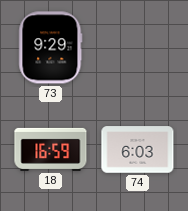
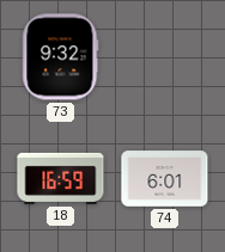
73: 9:29 -> 9:32
74: 6:03 -> 6:01
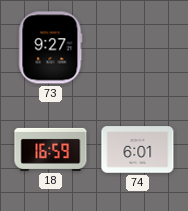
73: 9:32 -> 9:27
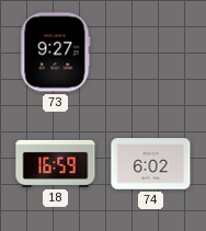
74: 6:01 -> 6:02
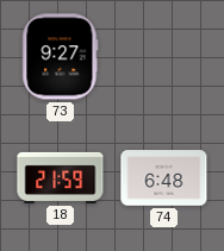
18: 16:59 -> 21:59
74: 6:02 -> 6:48
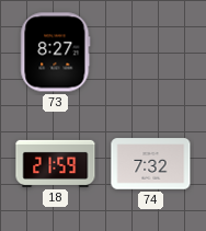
73: 9:27 -> 8:27
74: 6:48 -> 7:32
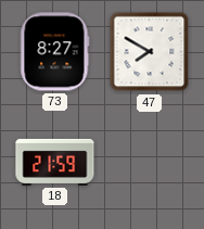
47: none -> 7:50
74: 7:32 -> none
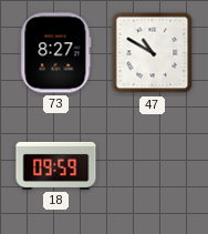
47: 7:50 -> 10:50
18: 21:59 -> 09:59
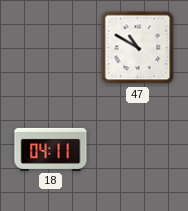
73: 8:27 -> none
18: 09:59 -> 04:11
